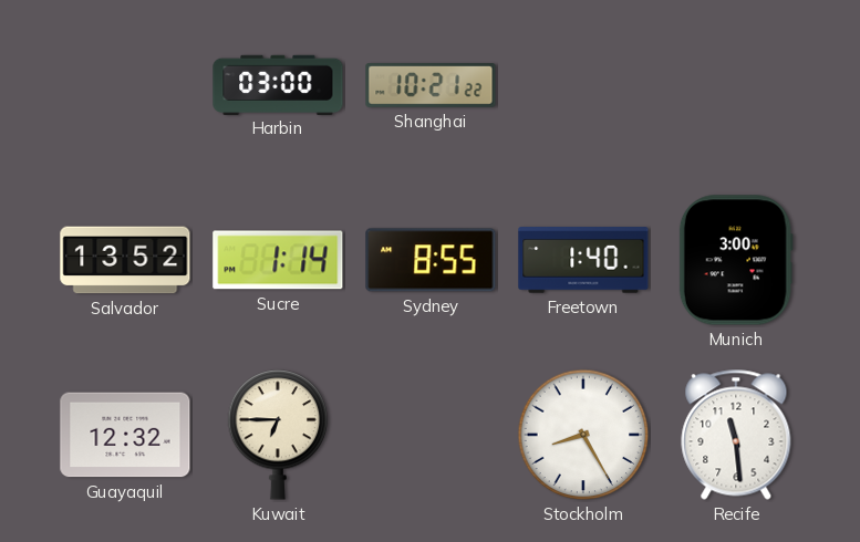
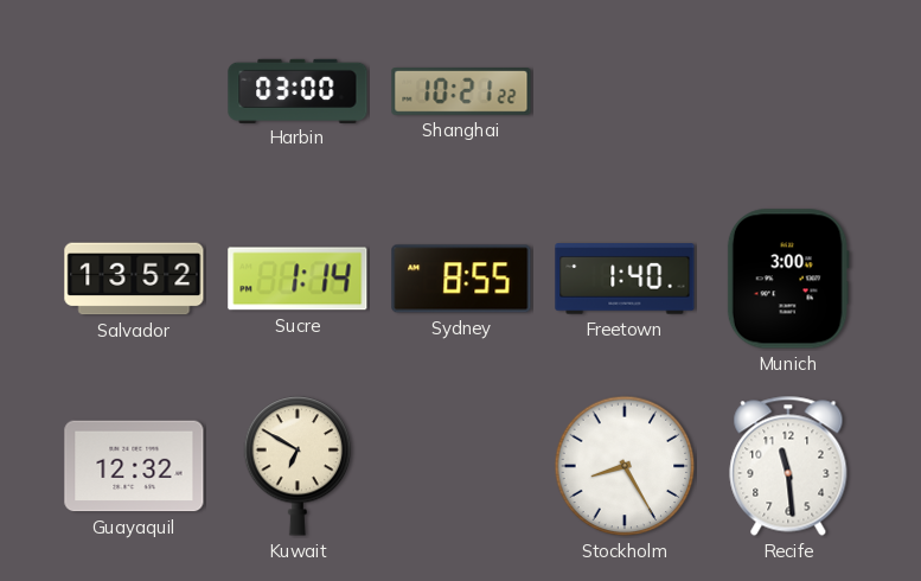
Kuwait: 6:45 -> 6:50
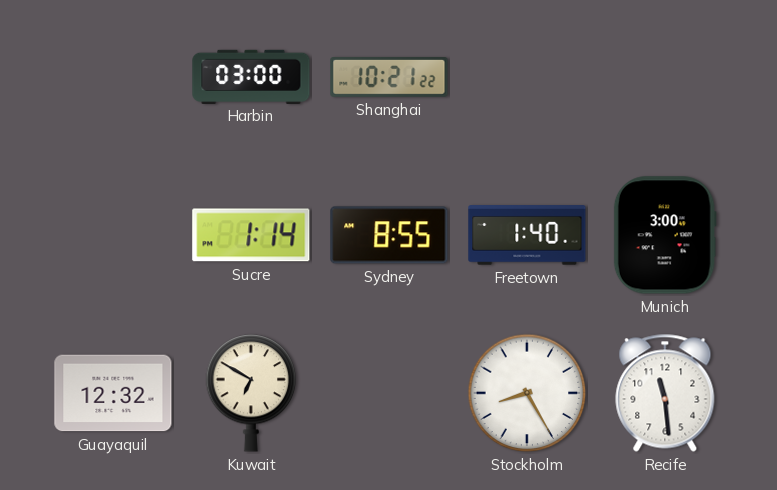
Salvador: 13:52 -> none
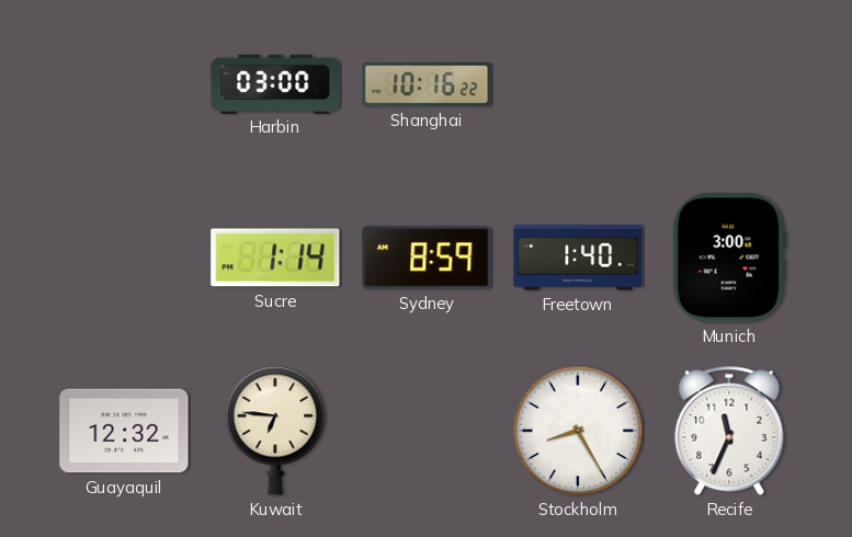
Shanghai: 10:21 -> 10:16
Sydney: 8:55 -> 8:59
Kuwait: 6:50 -> 6:46
Recife: 11:29 -> 11:34
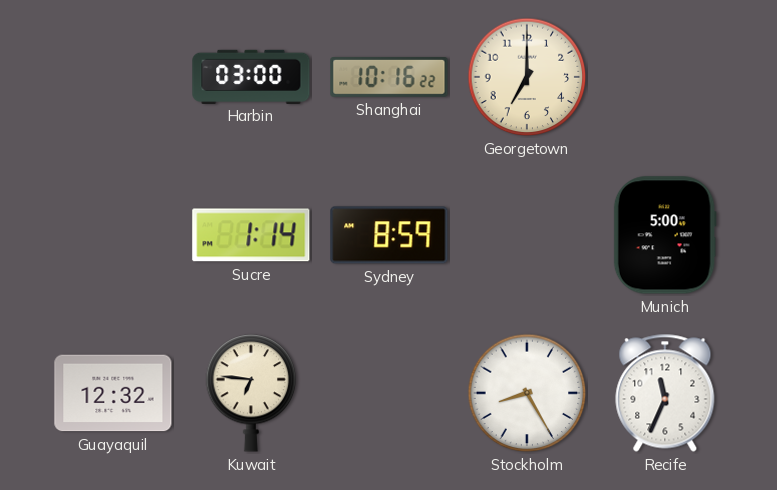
Georgetown: none -> 7:00
Freetown: 1:40 -> none
Munich: 3:00 -> 5:00
